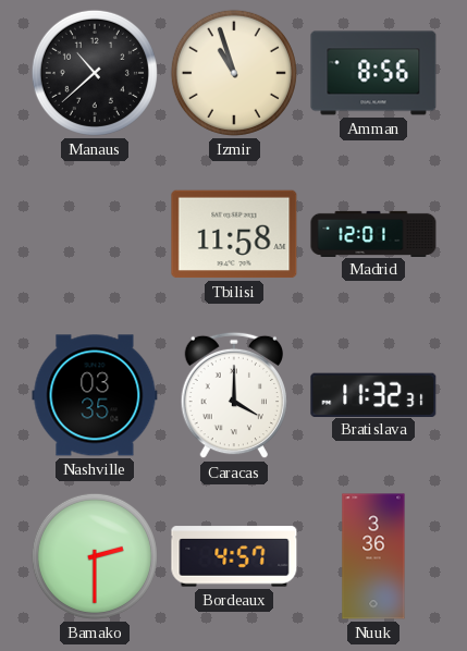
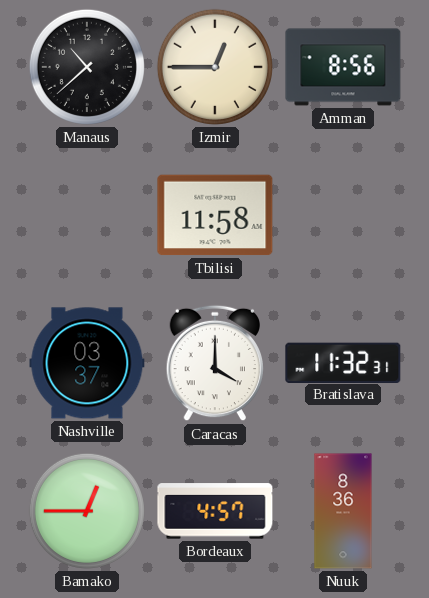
Izmir: 10:57 -> 12:45
Madrid: 12:01 -> none
Nashville: 03:35 -> 03:37
Bamako: 2:30 -> 12:45
Nuuk: 3:36 -> 8:36
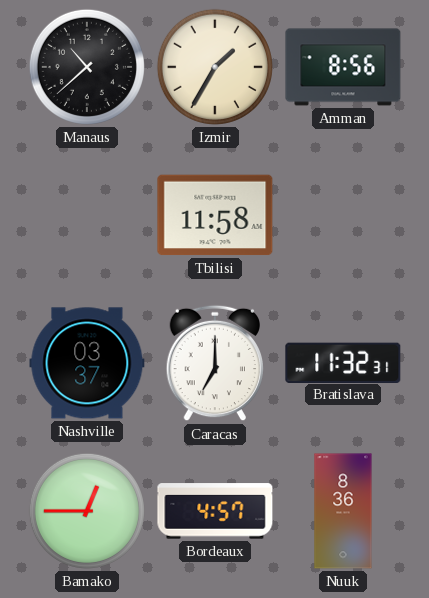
Izmir: 12:45 -> 1:35
Caracas: 4:00 -> 7:00
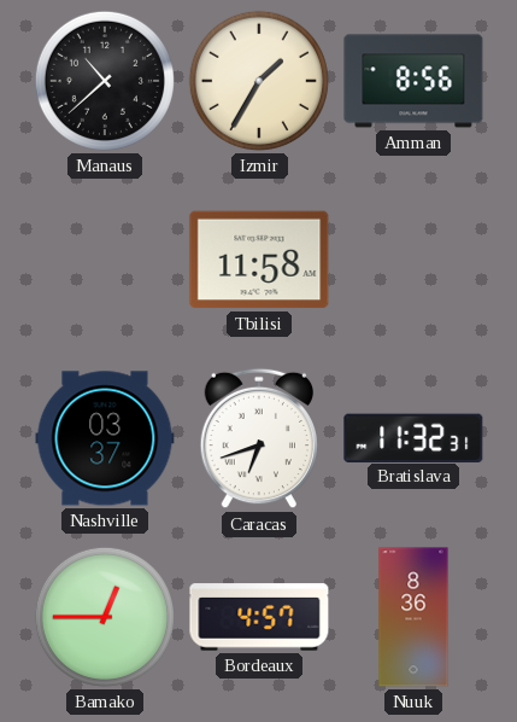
Caracas: 7:00 -> 6:42
